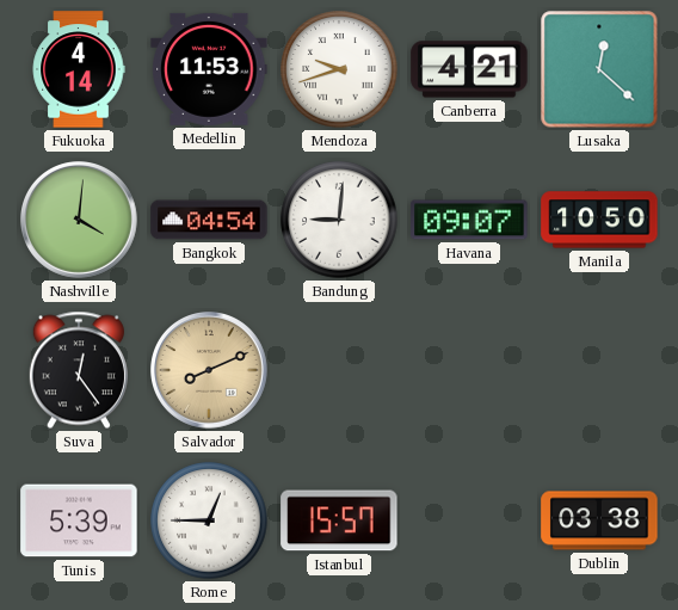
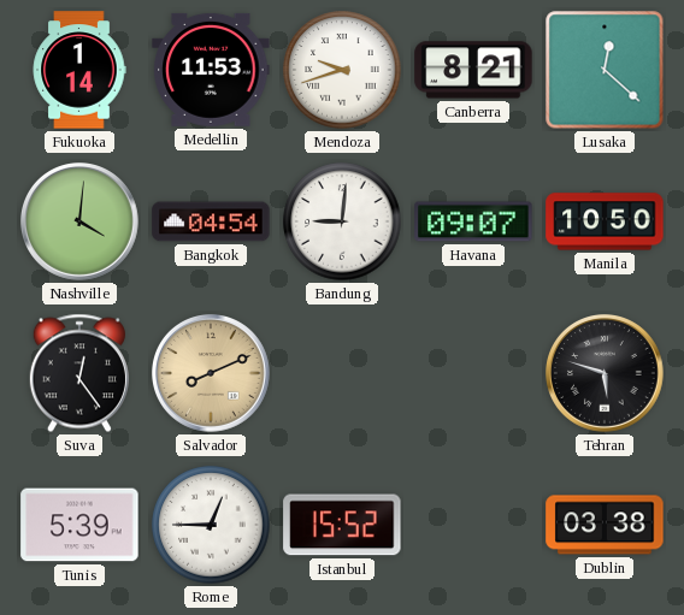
Fukuoka: 4:14 -> 1:14
Canberra: 4:21 -> 8:21
Tehran: none -> 5:48
Istanbul: 15:57 -> 15:52
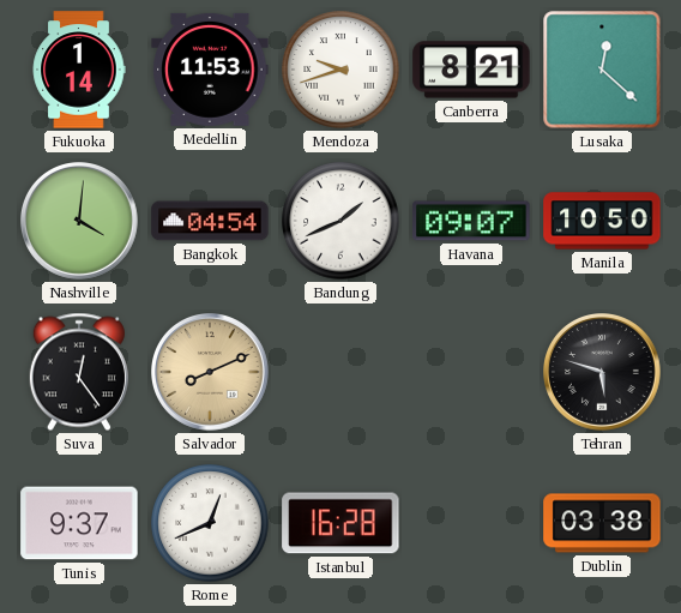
Bandung: 9:01 -> 1:41
Tunis: 5:39 -> 9:37
Rome: 12:45 -> 12:41
Istanbul: 15:52 -> 16:28
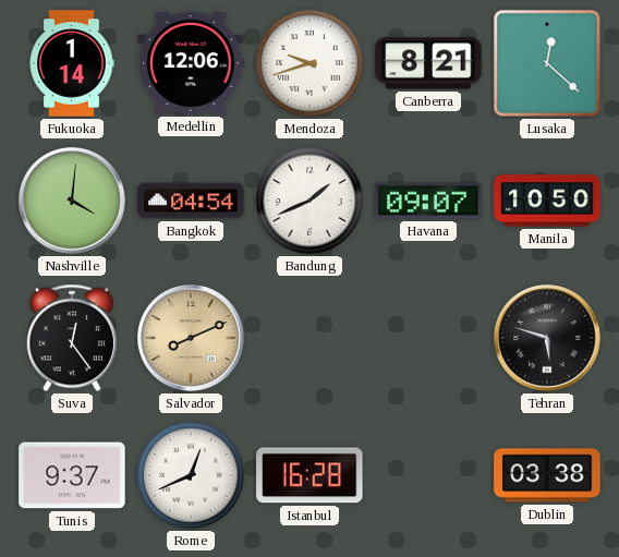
Medellin: 11:53 -> 12:06
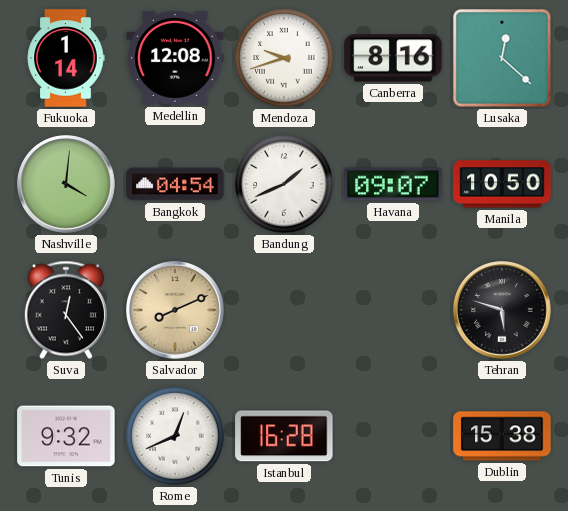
Medellin: 12:06 -> 12:08
Canberra: 8:21 -> 8:16
Tunis: 9:37 -> 9:32
Dublin: 03:38 -> 15:38
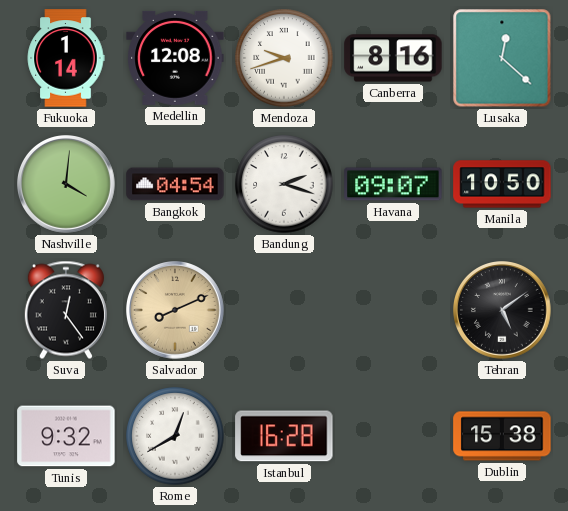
Bandung: 1:41 -> 2:18
Tehran: 5:48 -> 5:09
Rome: 12:41 -> 12:40
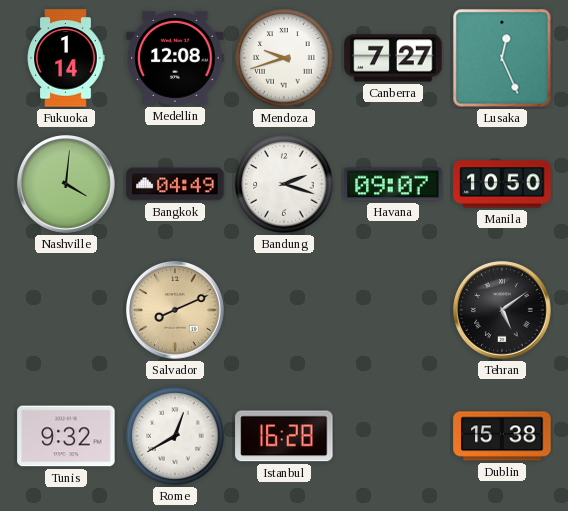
Canberra: 8:16 -> 7:27
Lusaka: 12:22 -> 12:26
Bangkok: 04:54 -> 04:49
Suva: 12:24 -> none
